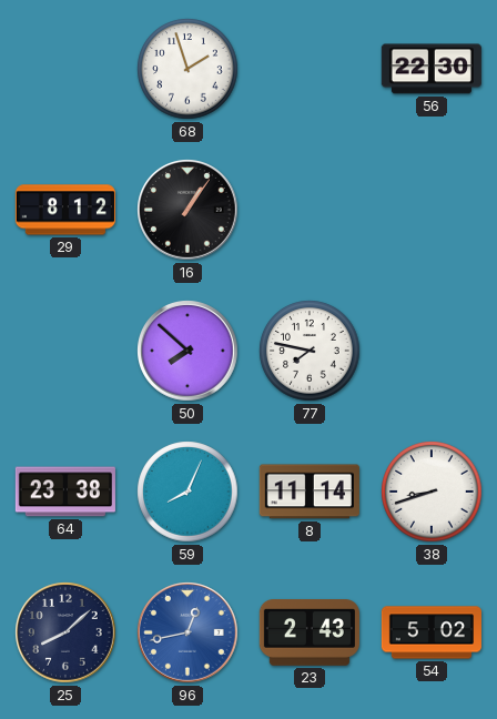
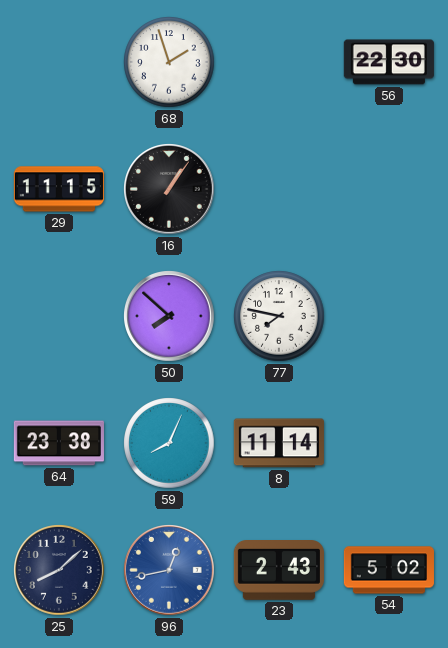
29: 8:12 -> 11:15
38: 8:42 -> none
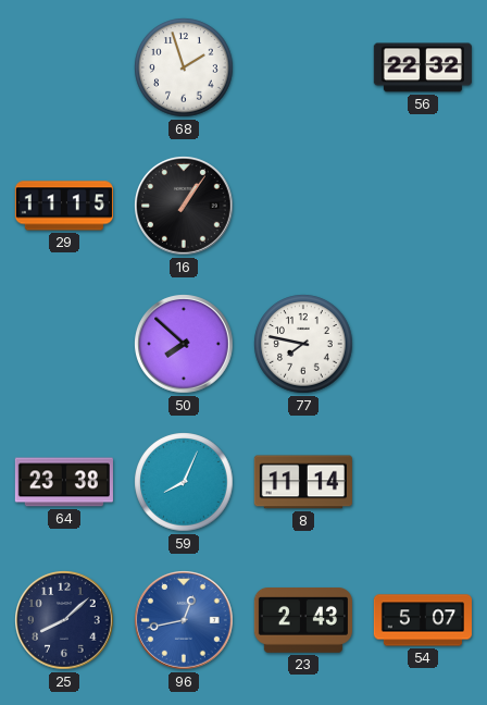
56: 22:30 -> 22:32
54: 5:02 -> 5:07
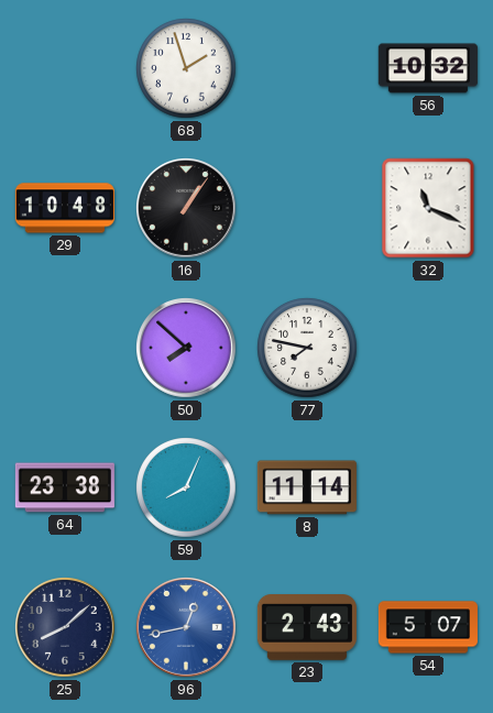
56: 22:32 -> 10:32
29: 11:15 -> 10:48
32: none -> 11:19
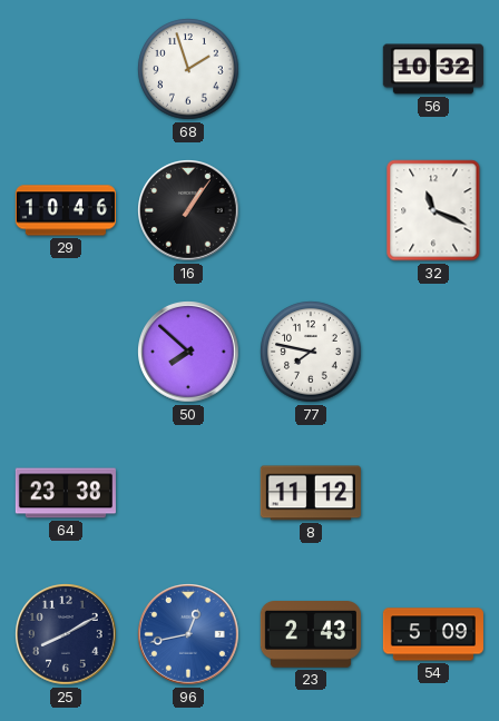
29: 10:48 -> 10:46
59: 8:04 -> none
8: 11:14 -> 11:12
25: 8:08 -> 8:10
54: 5:07 -> 5:09
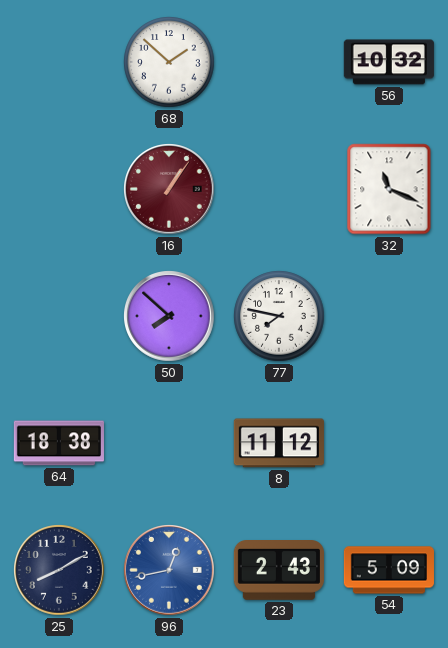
68: 1:57 -> 1:52
29: 10:46 -> none
16 dial: black -> burgundy
64: 23:38 -> 18:38
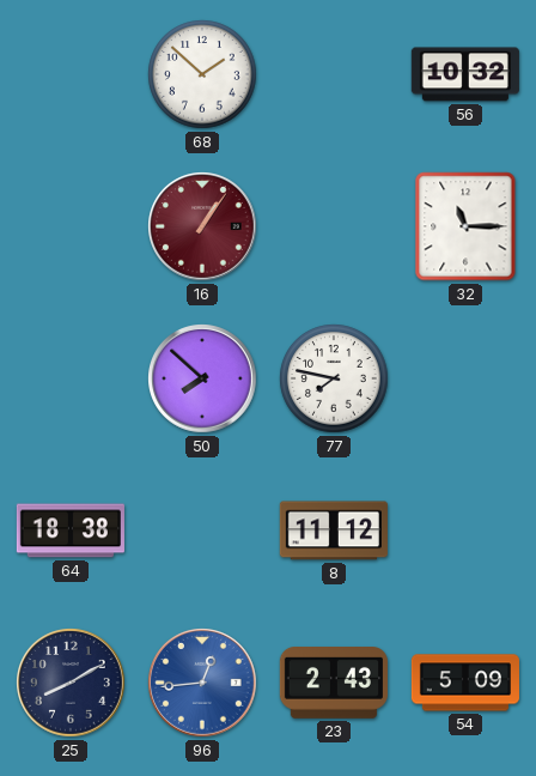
32: 11:19 -> 11:15
96: 12:43 -> 12:44
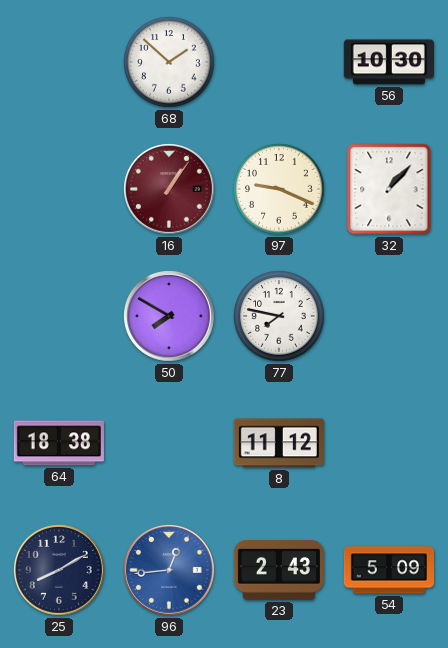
56: 10:32 -> 10:30
97: none -> 9:19
32: 11:15 -> 1:07
50: 7:52 -> 7:50
